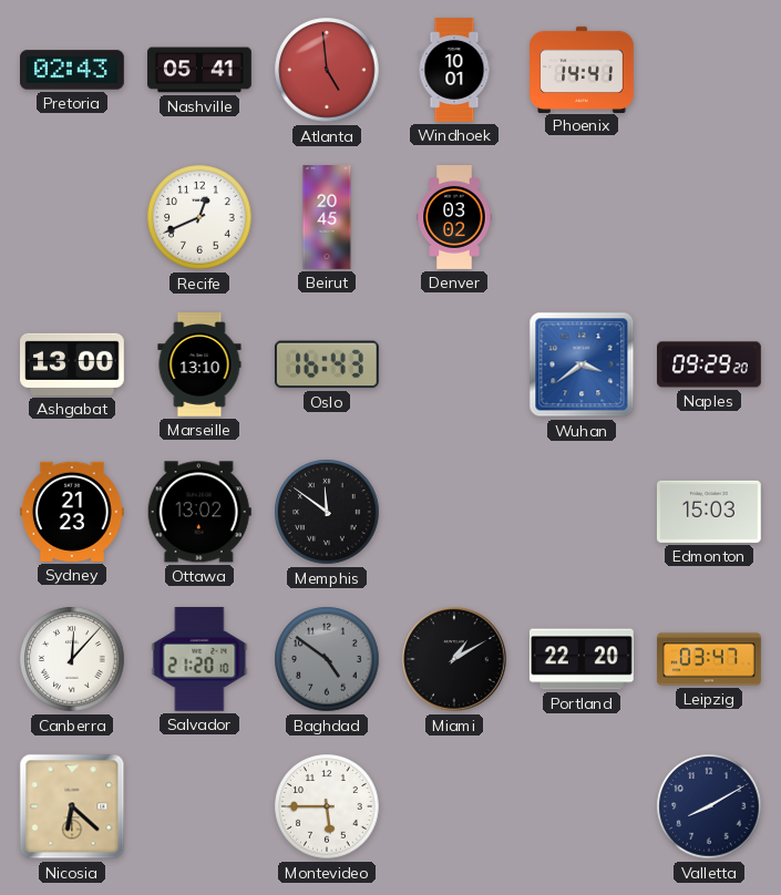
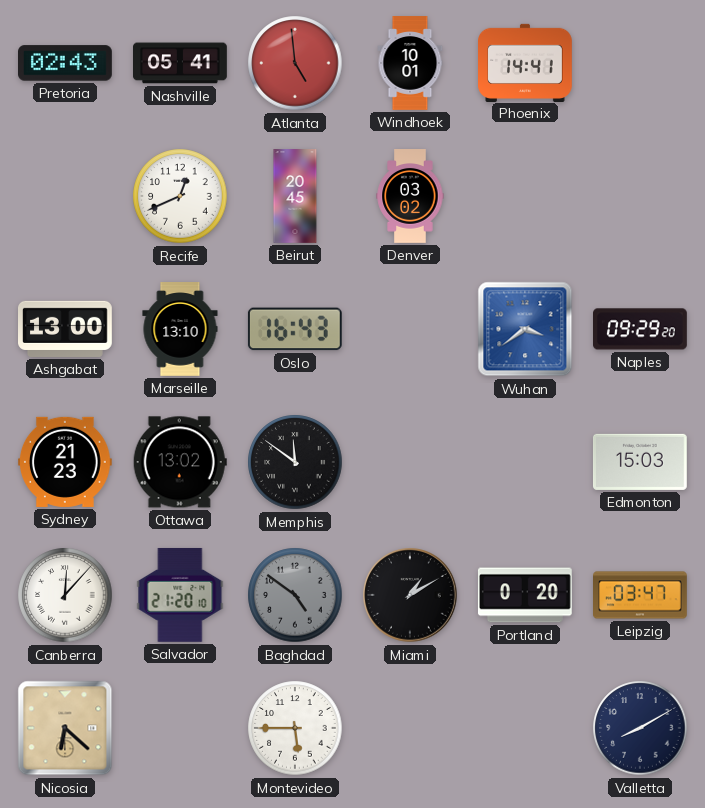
Portland: 22:20 -> 0:20
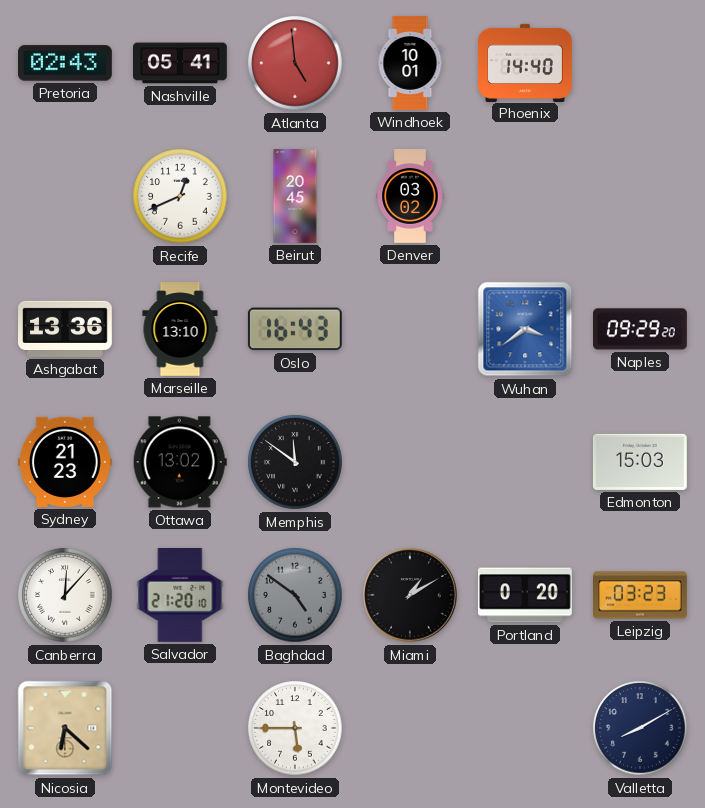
Phoenix: 14:41 -> 14:40
Ashgabat: 13:00 -> 13:36
Leipzig: 03:47 -> 03:23
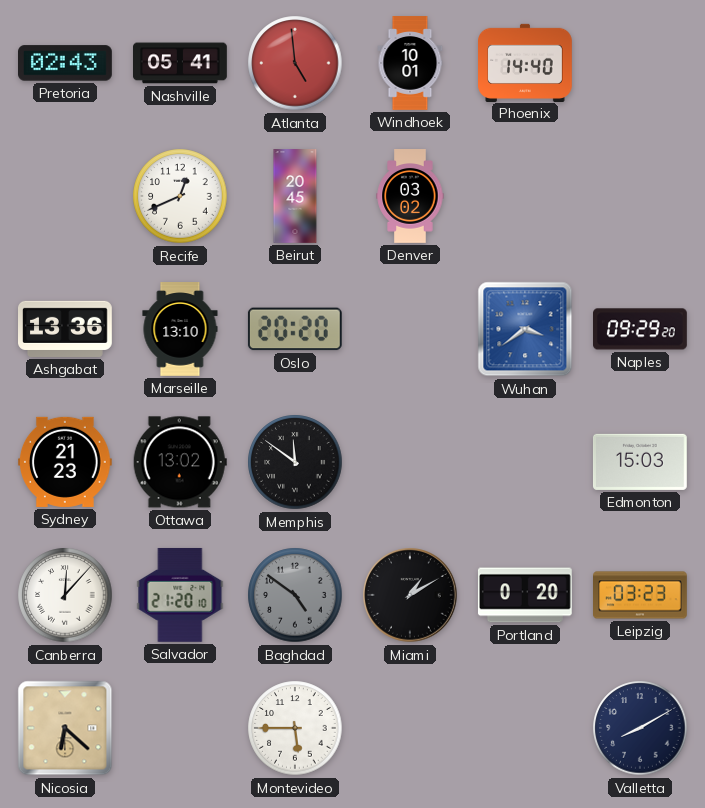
Oslo: 16:43 -> 20:20
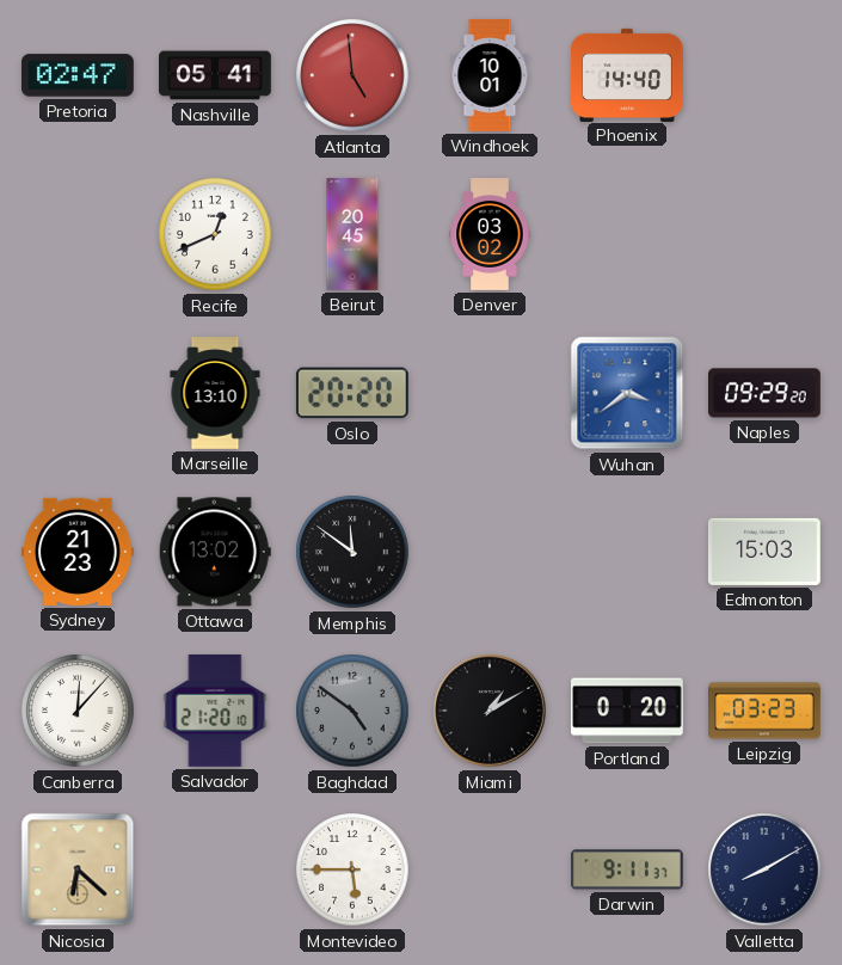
Pretoria: 02:43 -> 02:47
Ashgabat: 13:36 -> none
Darwin: none -> 9:11
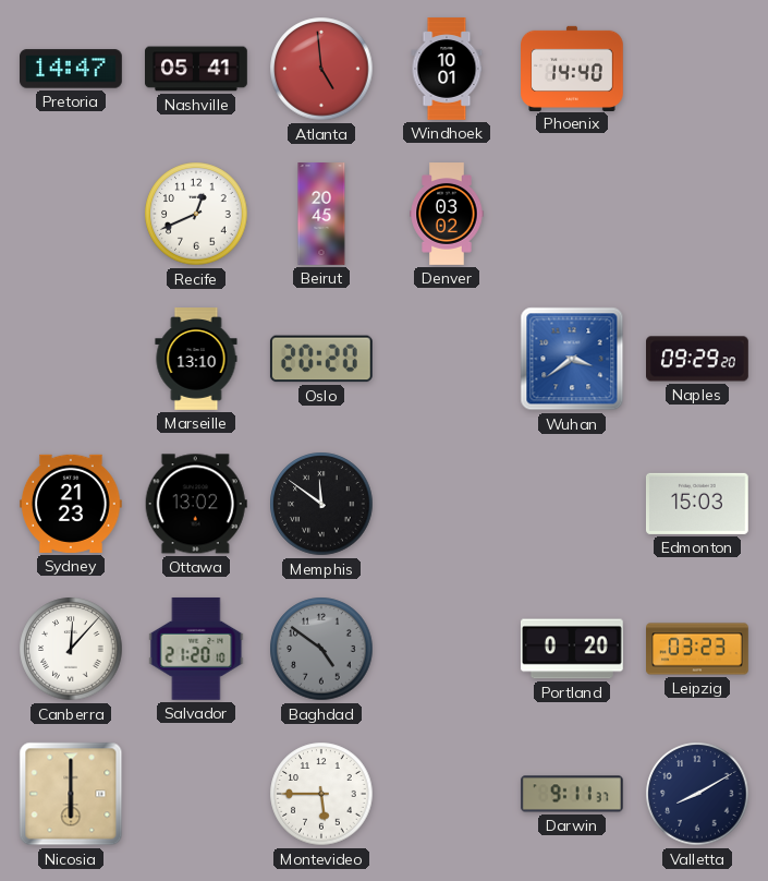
Pretoria: 02:47 -> 14:47
Miami: 1:10 -> none
Nicosia: 6:22 -> 6:00
